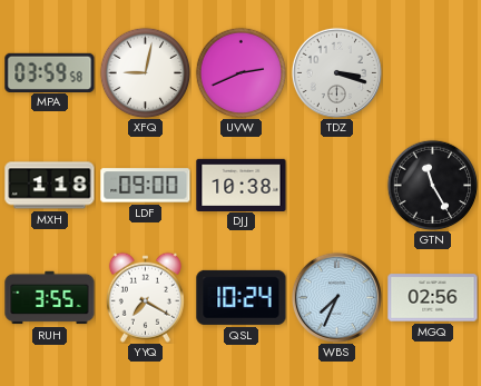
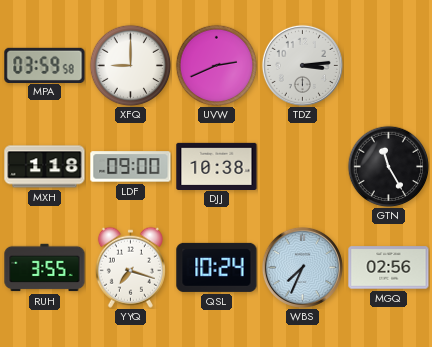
XFQ: 9:02 -> 9:00
TDZ: 3:18 -> 3:14
YYQ: 7:20 -> 7:18
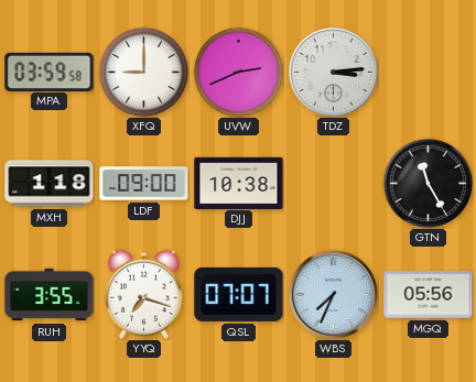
QSL: 10:24 -> 07:07
MGQ: 02:56 -> 05:56
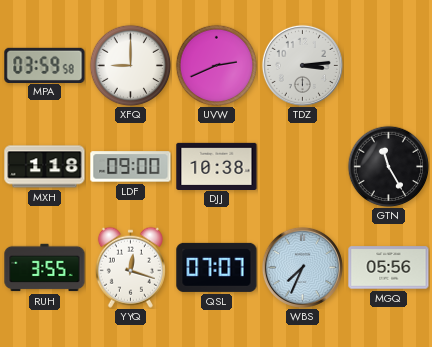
YYQ: 7:18 -> 12:18
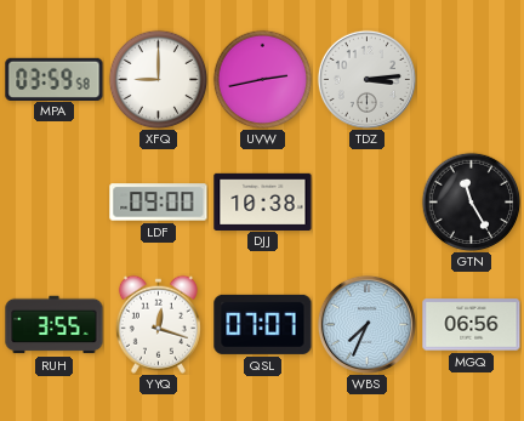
UVW: 2:41 -> 2:43
MXH: 1:18 -> none
MGQ: 05:56 -> 06:56
